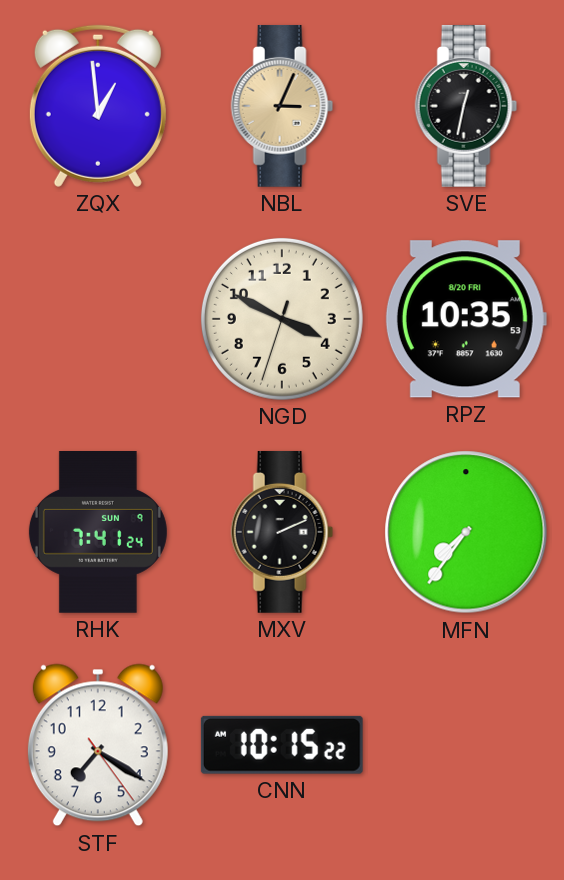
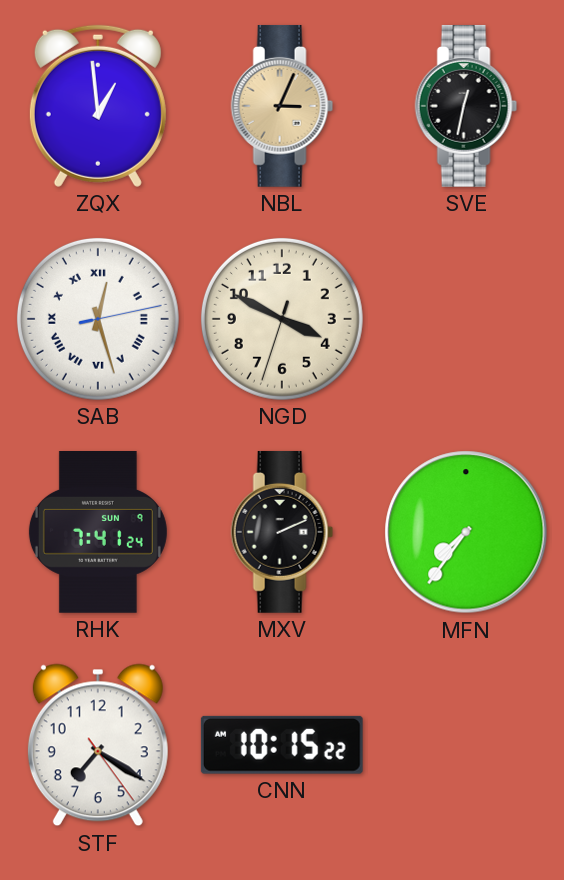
SAB: none -> 12:27
RPZ: 10:35 -> none
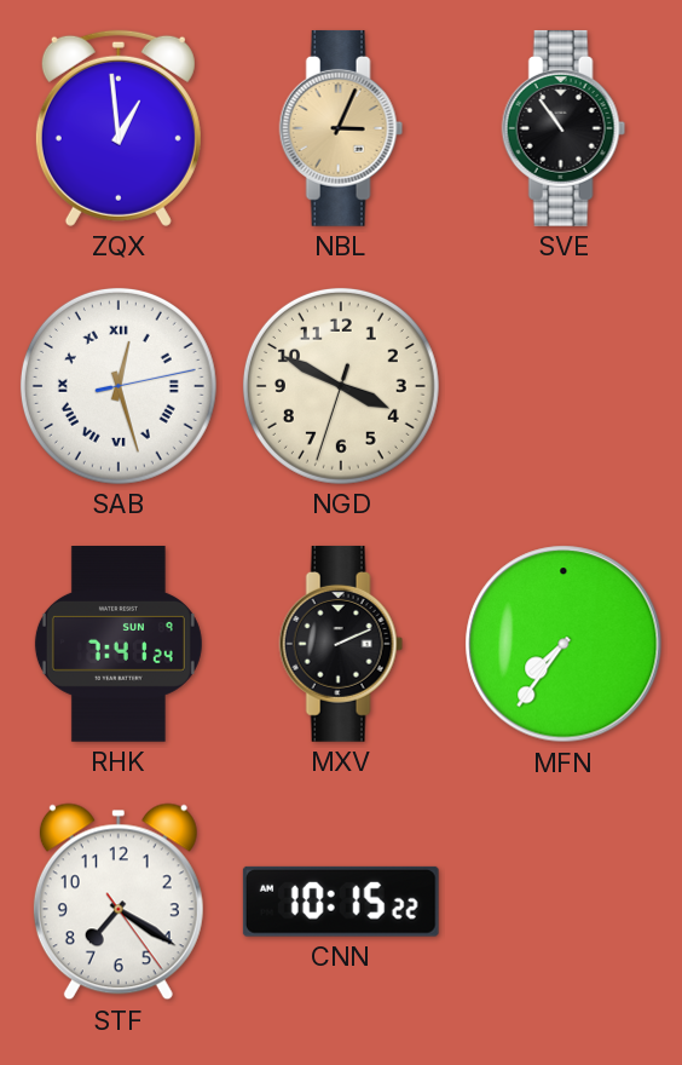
SVE: 12:32 -> 10:54
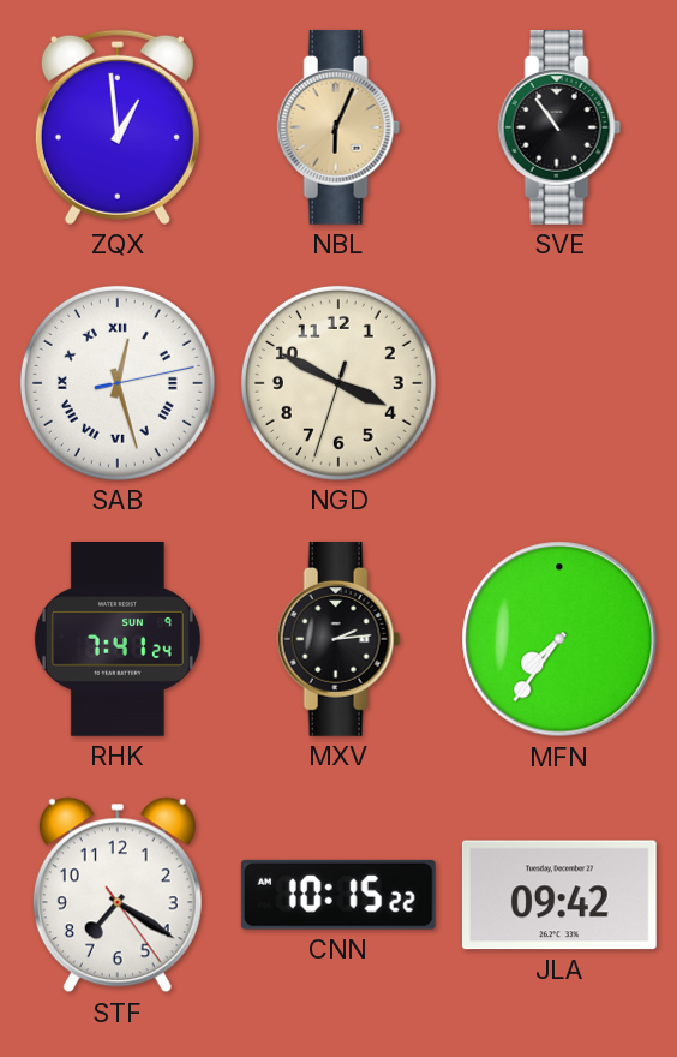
NBL: 3:04 -> 6:04
MXV: 2:11 -> 2:14
JLA: none -> 09:42
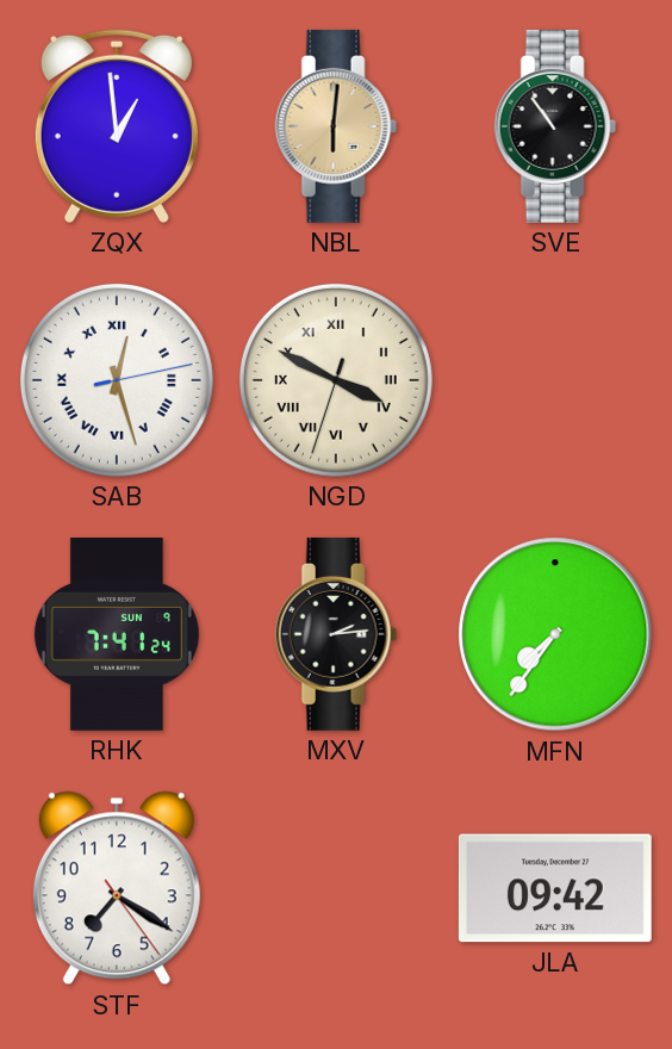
NBL: 6:04 -> 6:01
NGD numerals: Arabic -> Roman
CNN: 10:15 -> none
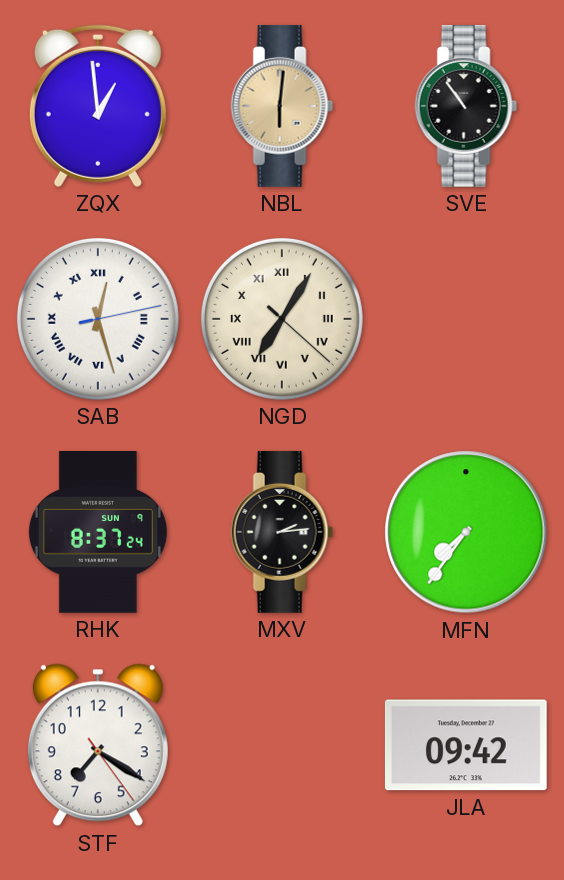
NGD: 3:49 -> 7:05
RHK: 7:41 -> 8:37
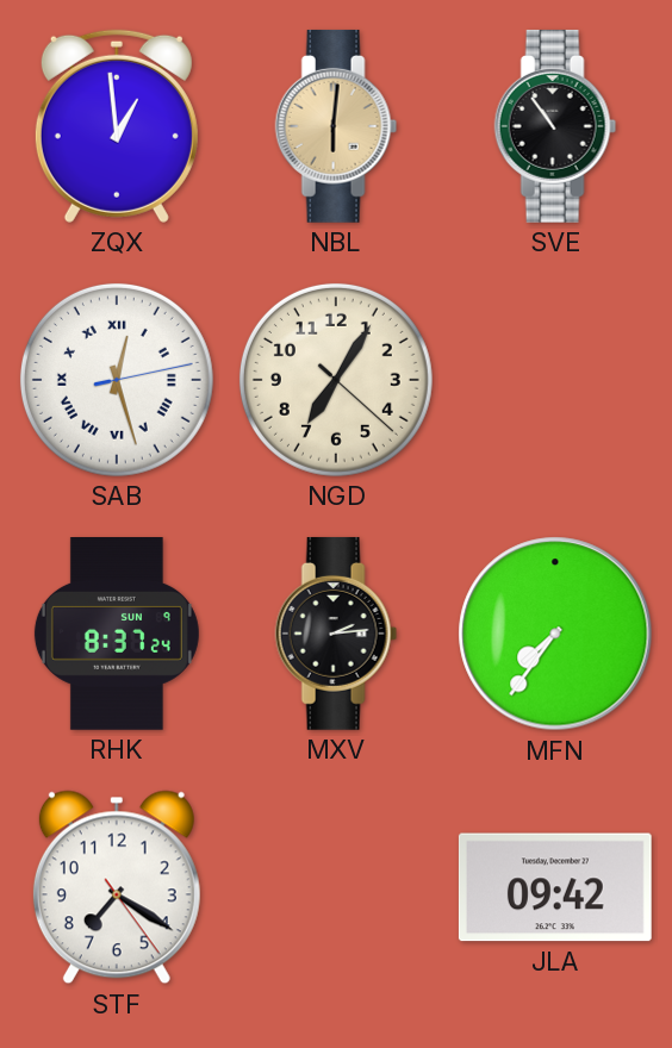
NGD numerals: Roman -> Arabic
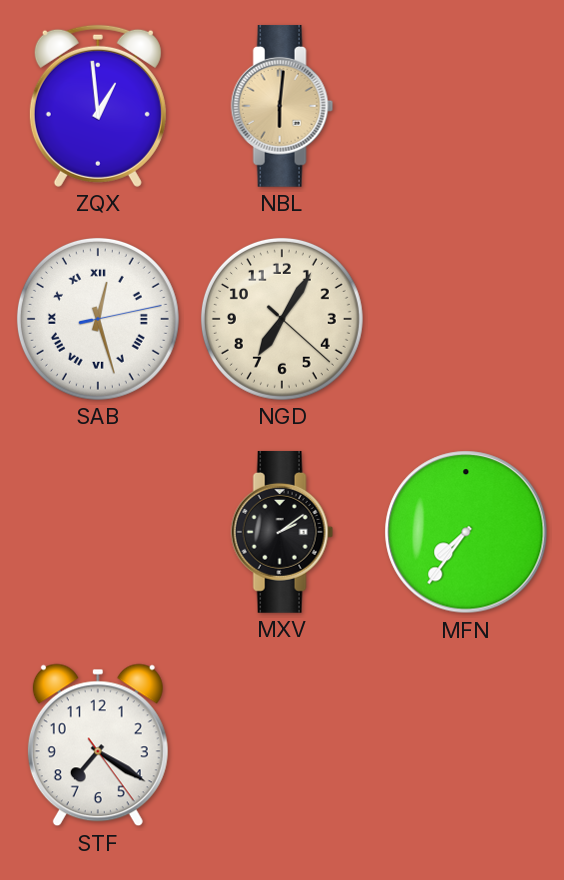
SVE: 10:54 -> none
RHK: 8:37 -> none
MXV: 2:14 -> 2:09
JLA: 09:42 -> none
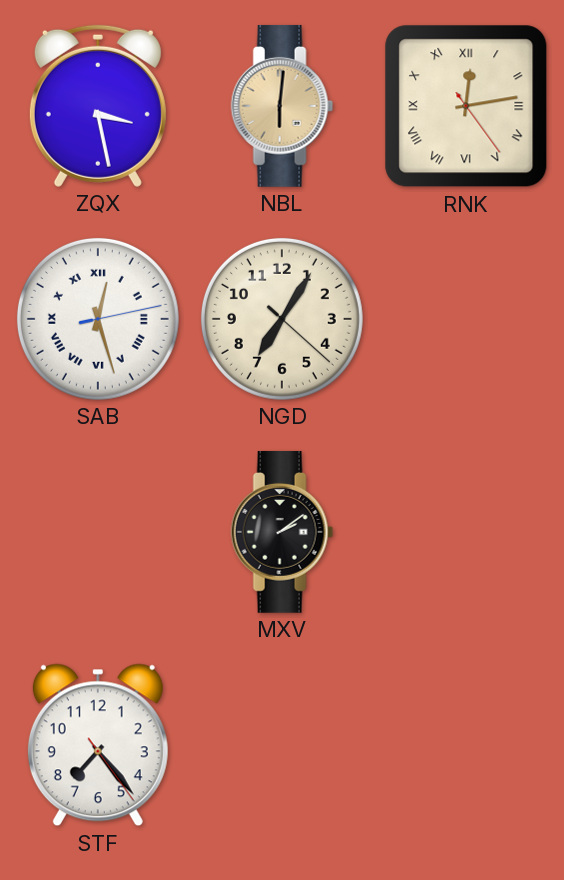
ZQX: 12:59 -> 3:28
RNK: none -> 12:13
MFN: 7:36 -> none
STF: 7:20 -> 7:23
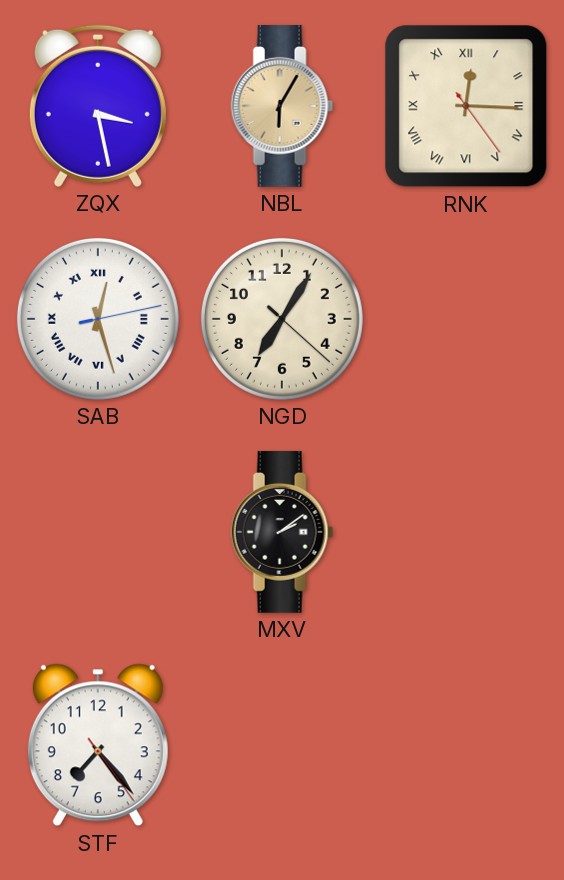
NBL: 6:01 -> 6:05
RNK: 12:13 -> 12:15
